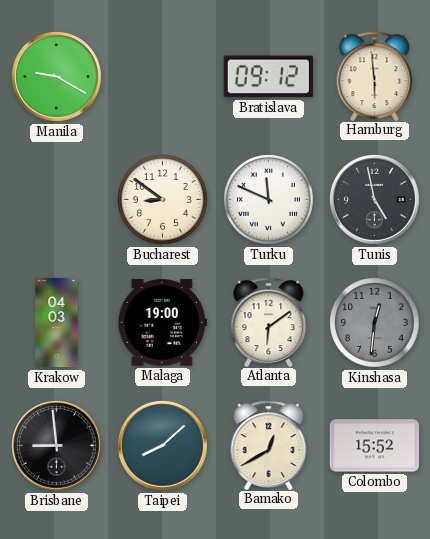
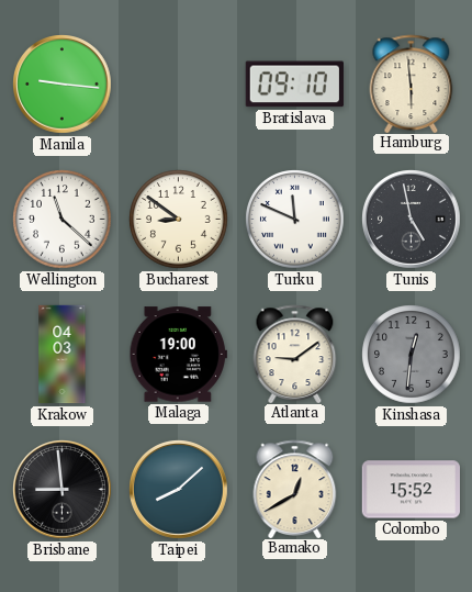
Manila: 9:20 -> 9:16
Bratislava: 09:12 -> 09:10
Wellington: none -> 11:22
Atlanta: 6:09 -> 9:09
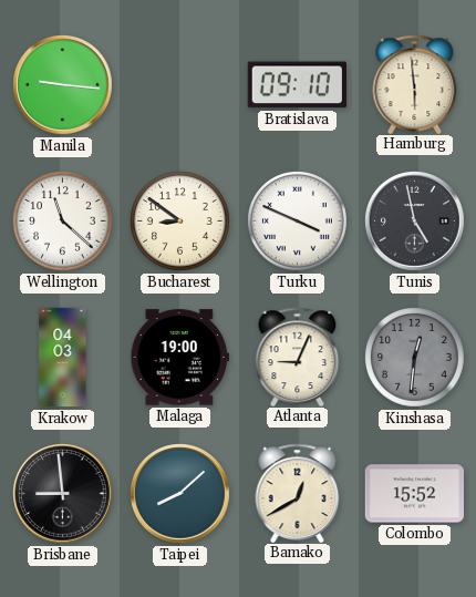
Turku: 11:49 -> 3:49
Atlanta: 9:09 -> 9:04
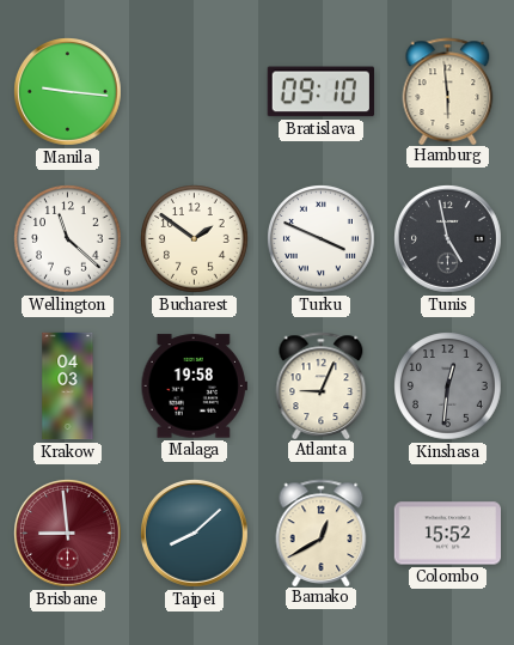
Bucharest: 8:51 -> 1:51
Malaga: 19:00 -> 19:58
Brisbane dial: black -> burgundy
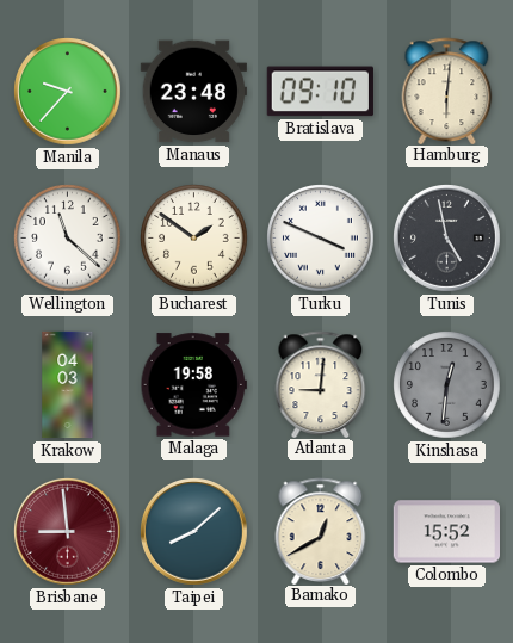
Manila: 9:16 -> 9:37
Manaus: none -> 23:48
Hamburg: 5:59 -> 6:01
Atlanta: 9:04 -> 9:01
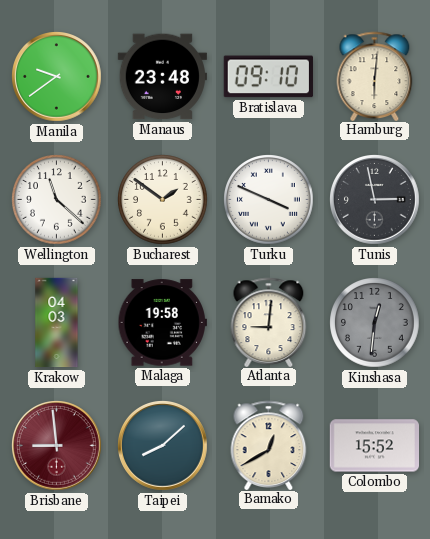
Manila: 9:37 -> 9:39
Tunis: 4:58 -> 2:58
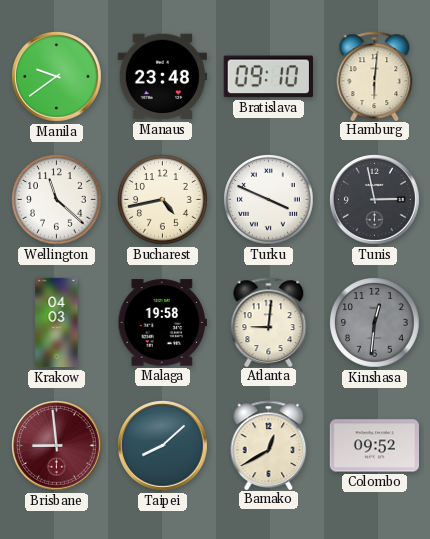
Bucharest: 1:51 -> 4:43
Colombo: 15:52 -> 09:52
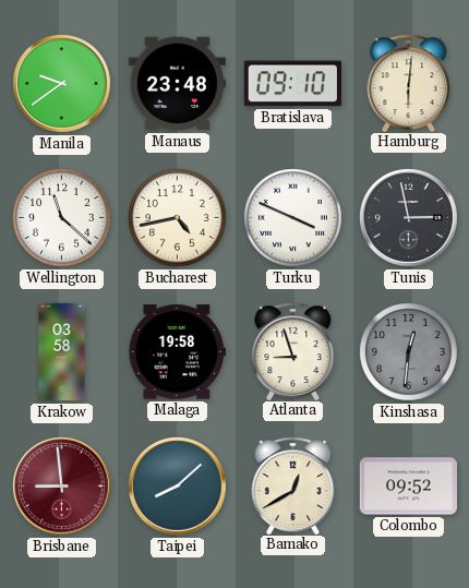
Krakow: 04:03 -> 03:58
Atlanta: 9:01 -> 8:57
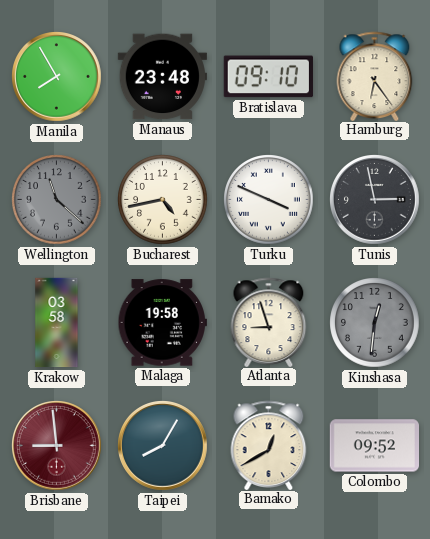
Manila: 9:39 -> 7:55
Hamburg: 6:01 -> 6:24
Wellington dial: white -> grey
Taipei: 8:08 -> 8:05
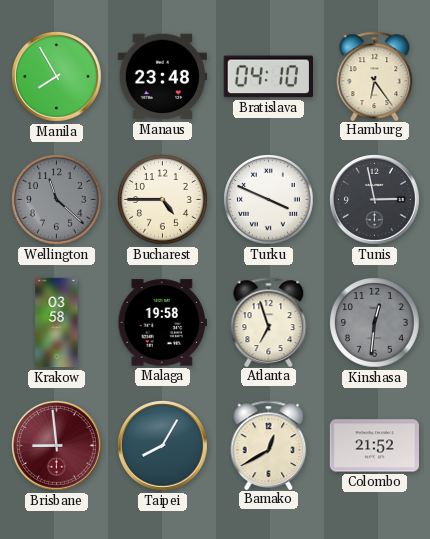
Bratislava: 09:10 -> 04:10
Bucharest: 4:43 -> 4:45
Atlanta: 8:57 -> 6:57
Colombo: 09:52 -> 21:52
